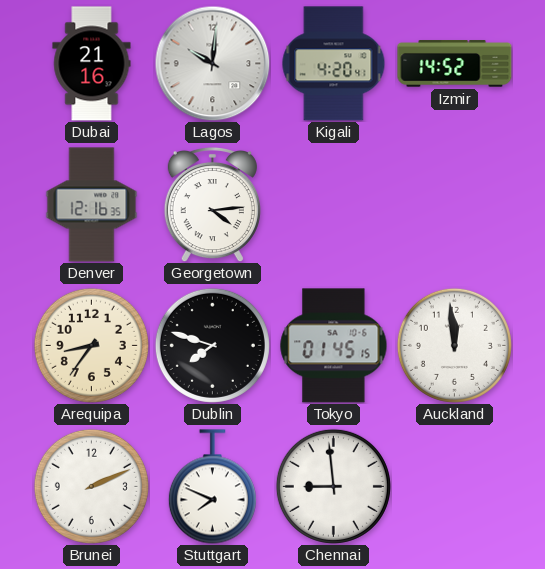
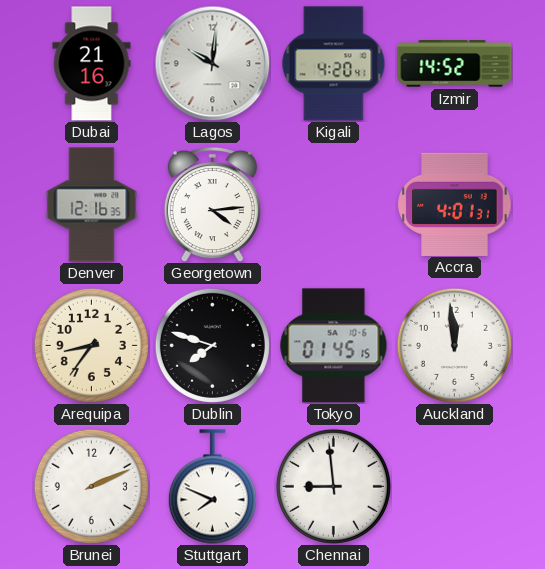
Accra: none -> 4:01
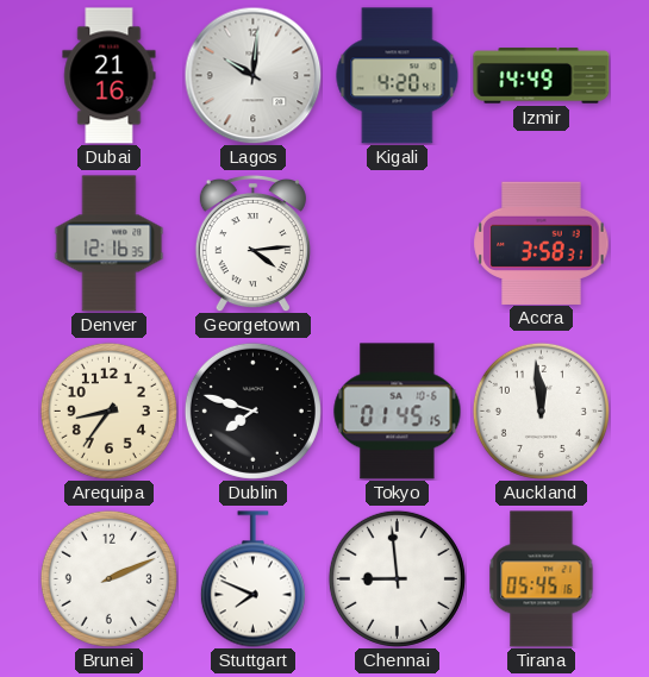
Izmir: 14:52 -> 14:49
Accra: 4:01 -> 3:58
Tirana: none -> 05:45
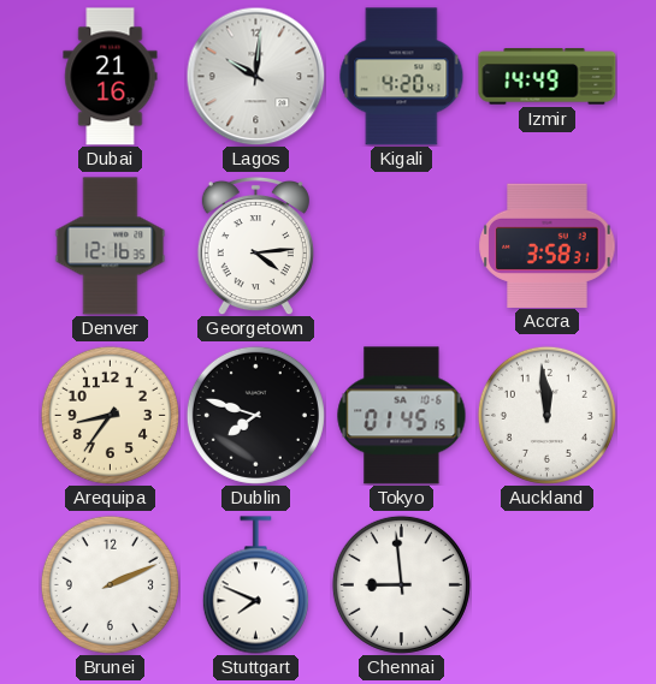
Tirana: 05:45 -> none
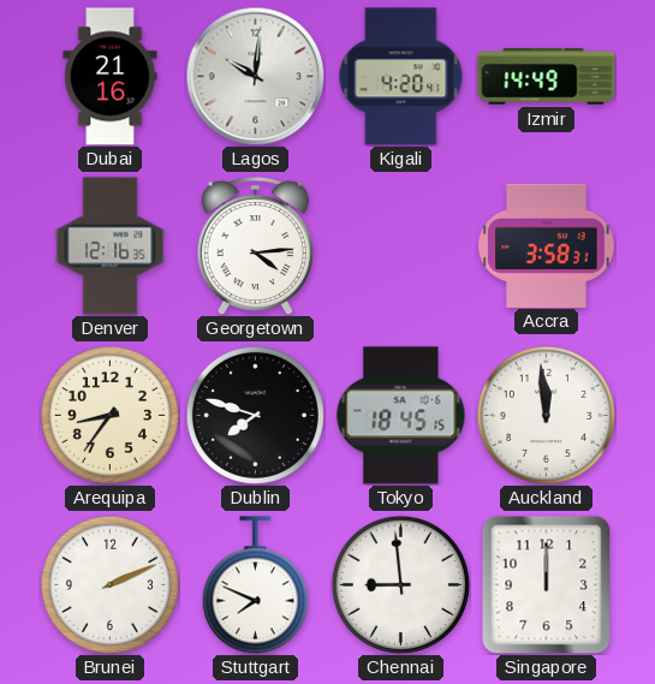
Tokyo: 01:45 -> 18:45
Singapore: none -> 12:00
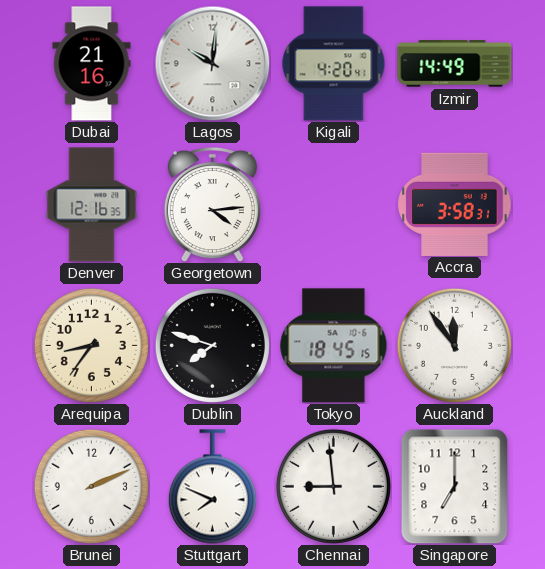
Auckland: 11:59 -> 11:54
Singapore: 12:00 -> 7:00
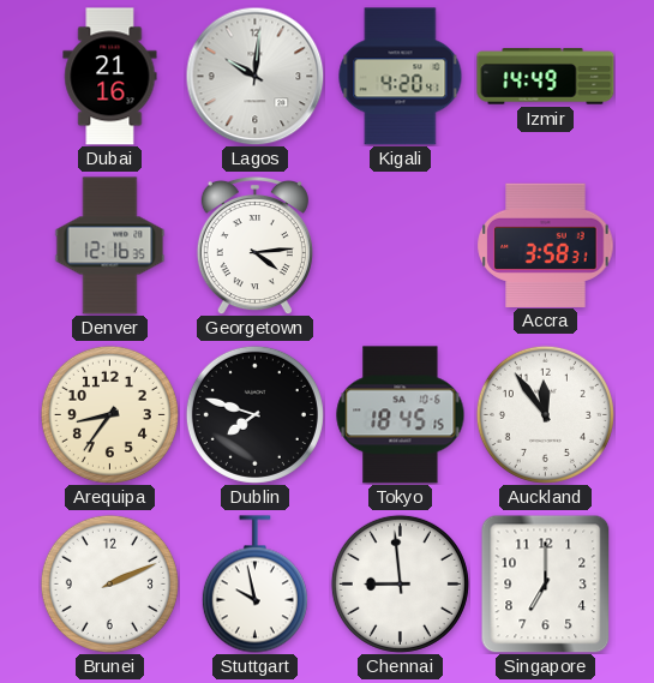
Stuttgart: 7:49 -> 9:58
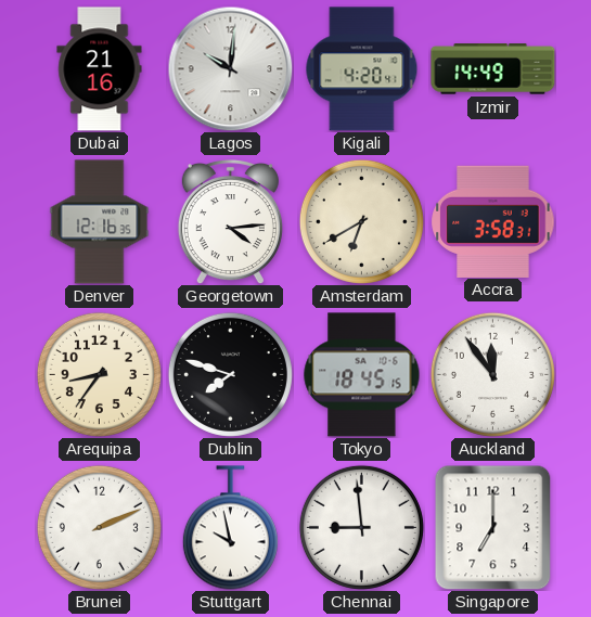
Amsterdam: none -> 6:40
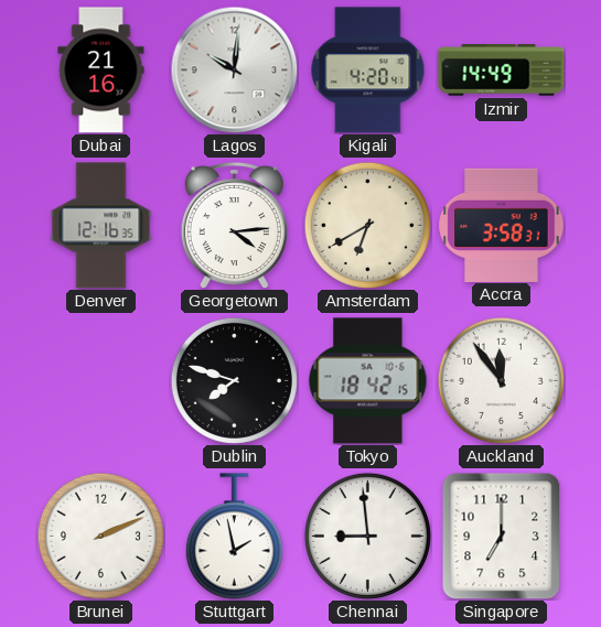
Arequipa: 8:36 -> none
Tokyo: 18:45 -> 18:42
Stuttgart: 9:58 -> 1:58
